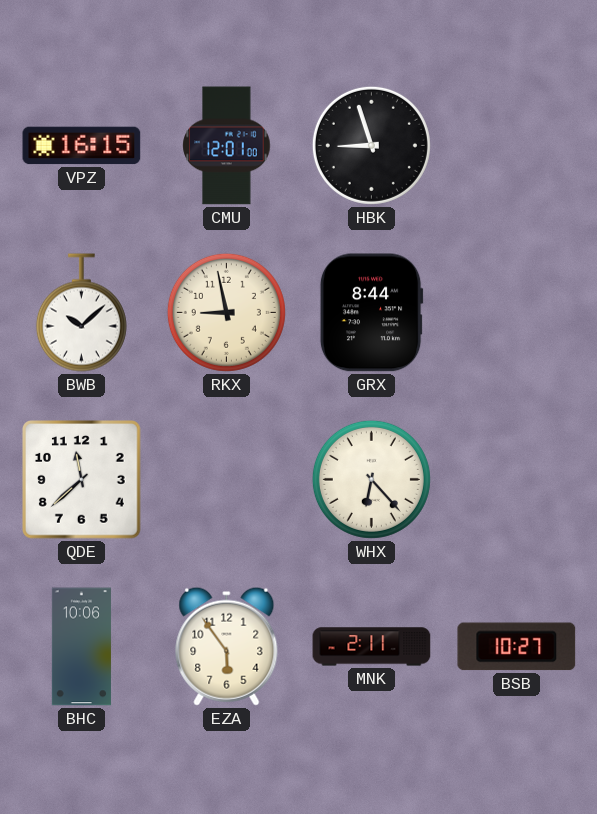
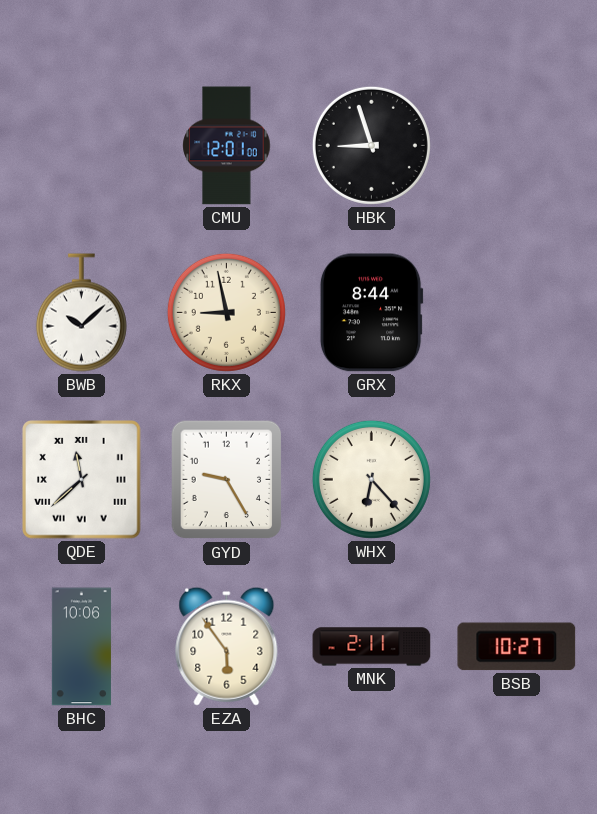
VPZ: 16:15 -> none
QDE numerals: Arabic -> Roman
GYD: none -> 9:25
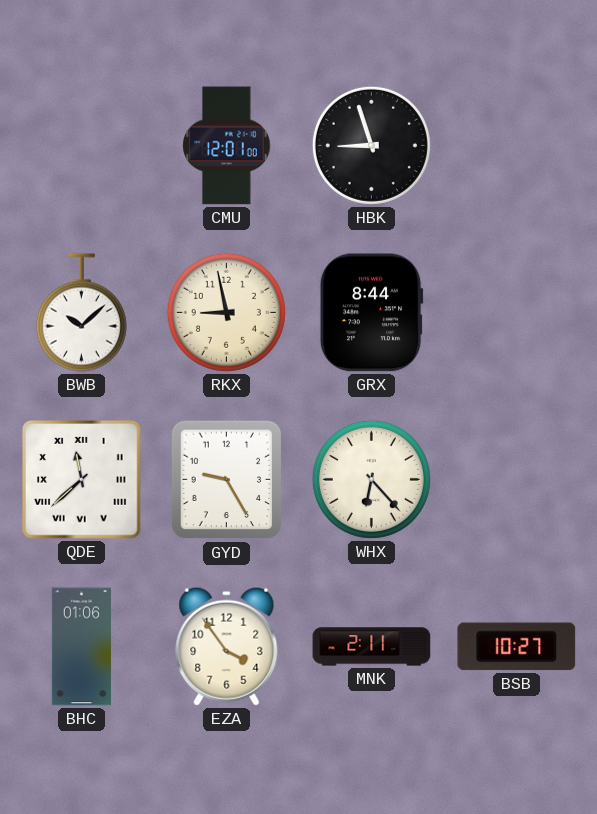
BHC: 10:06 -> 01:06
EZA: 5:54 -> 3:54
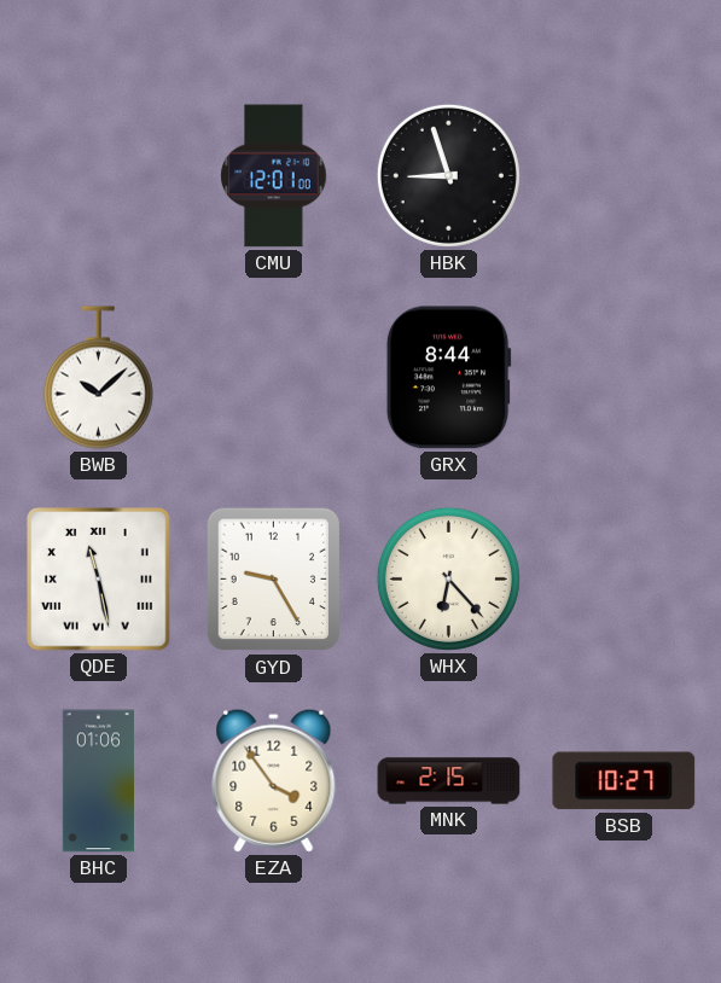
RKX: 8:58 -> none
QDE: 11:38 -> 11:28
MNK: 2:11 -> 2:15
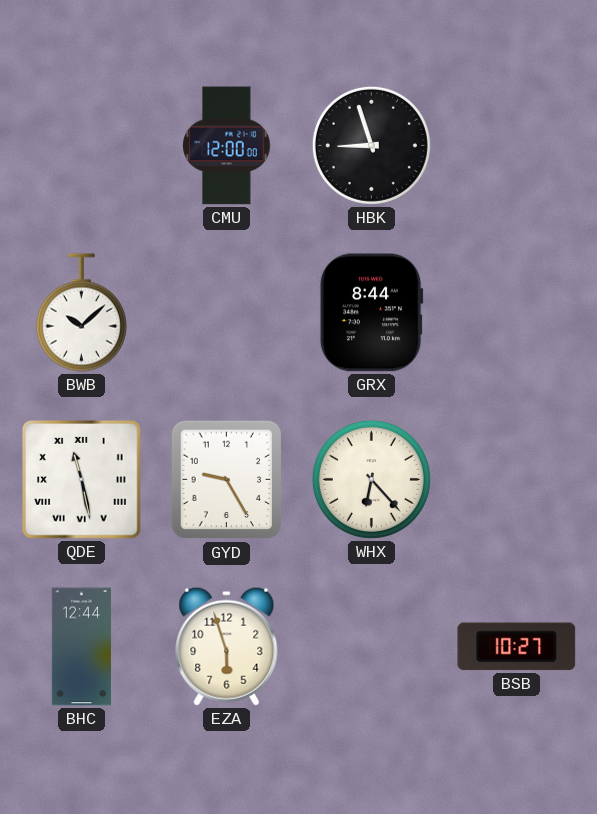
CMU: 12:01 -> 12:00
BHC: 01:06 -> 12:44
EZA: 3:54 -> 5:57
MNK: 2:15 -> none
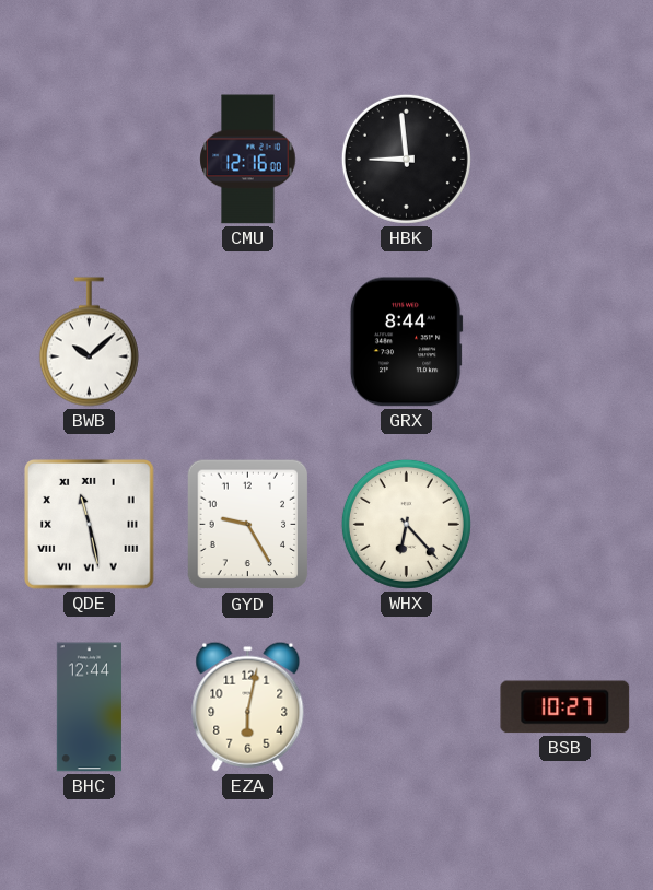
CMU: 12:00 -> 12:16
HBK: 8:57 -> 8:59
EZA: 5:57 -> 6:02
